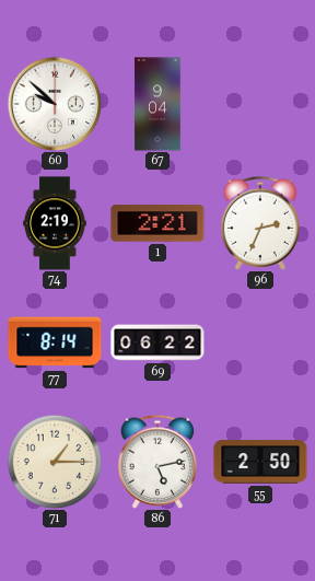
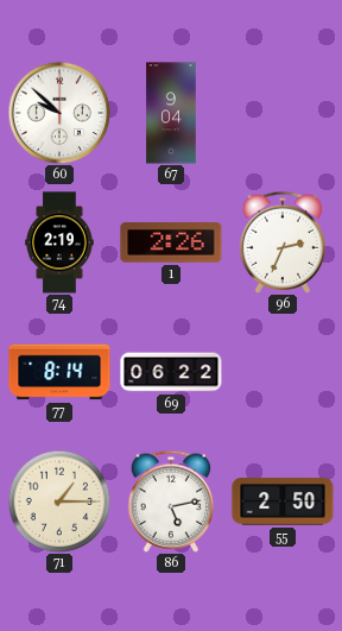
1: 2:21 -> 2:26
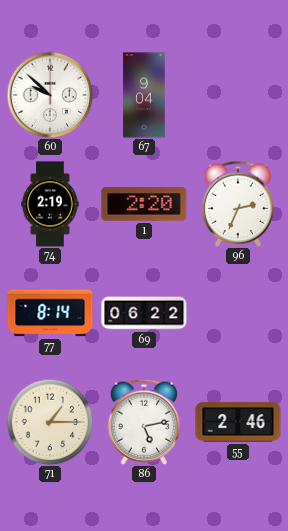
1: 2:26 -> 2:20
55: 2:50 -> 2:46
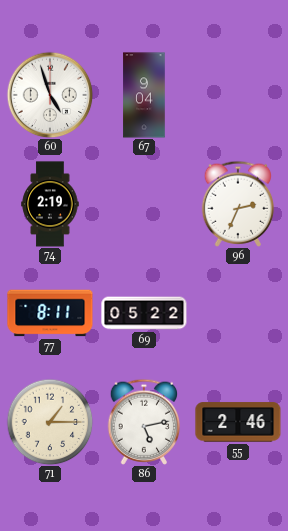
60: 9:52 -> 4:57
1: 2:20 -> none
77: 8:14 -> 8:11
69: 06:22 -> 05:22
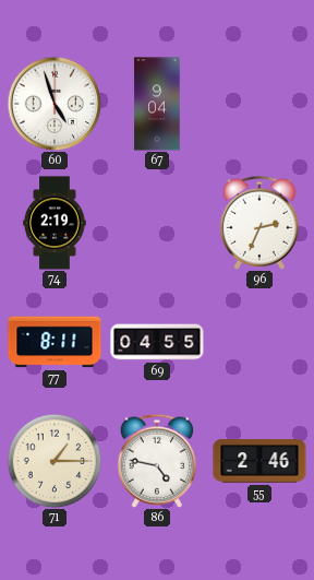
69: 05:22 -> 04:55
86: 5:13 -> 4:47
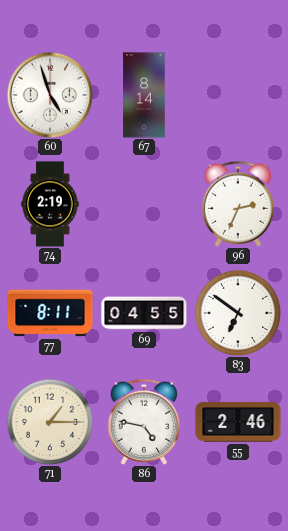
67: 9:04 -> 8:14
83: none -> 6:51
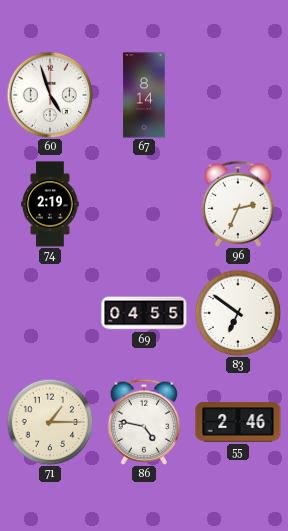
77: 8:11 -> none
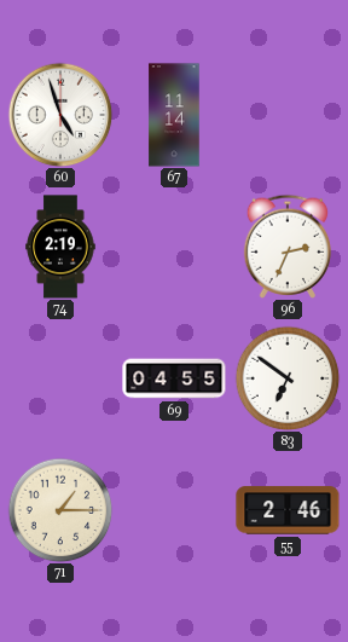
67: 8:14 -> 11:14
86: 4:47 -> none
